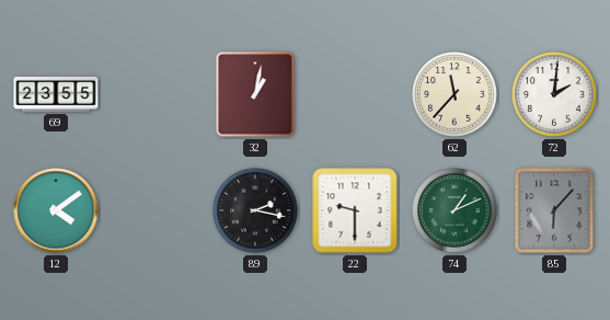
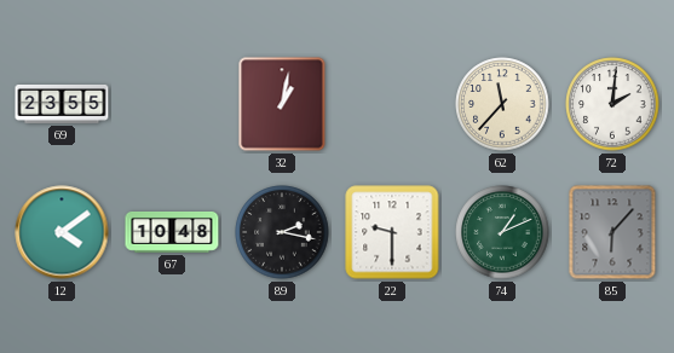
67: none -> 10:48
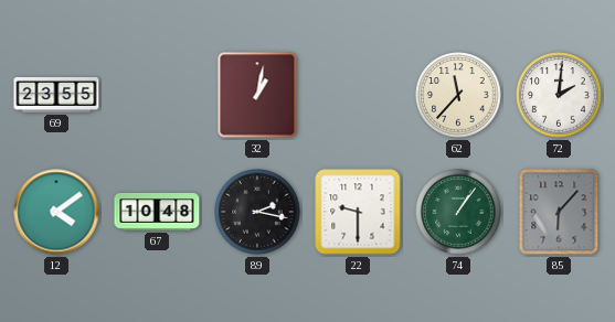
74: 1:11 -> 1:06
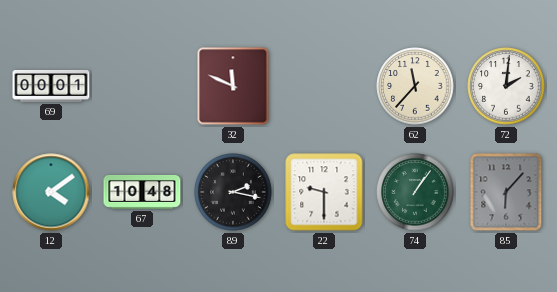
69: 23:55 -> 00:01
32: 1:02 -> 11:49
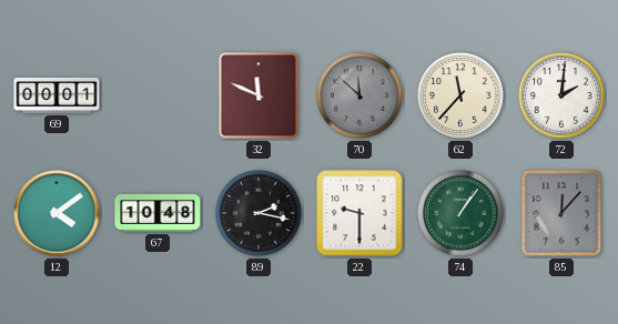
70: none -> 11:52
85: 6:07 -> 12:07
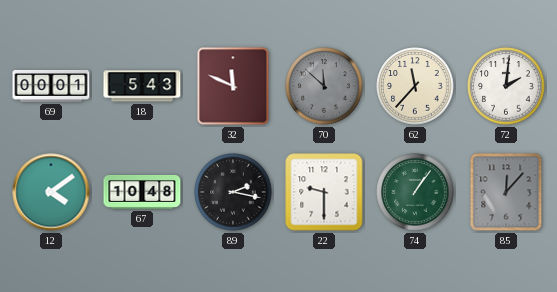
18: none -> 5:43
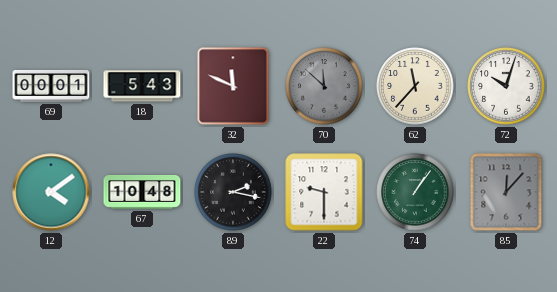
72: 2:01 -> 10:03
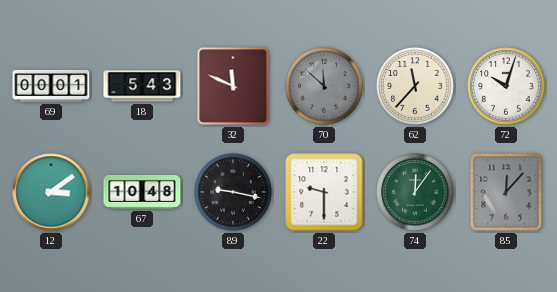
12: 4:09 -> 3:09
89: 2:17 -> 9:17
74: 1:06 -> 12:06
